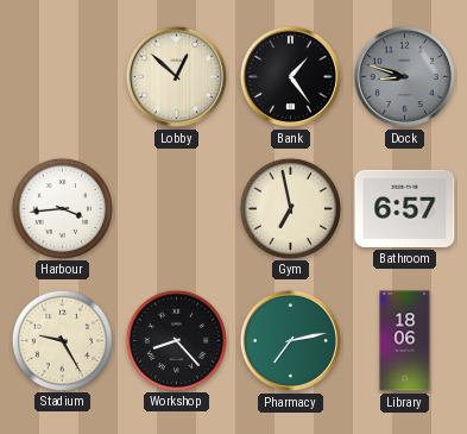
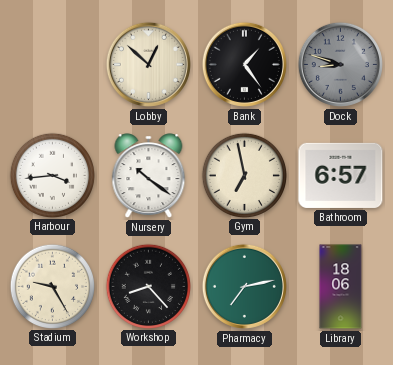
Nursery: none -> 10:21
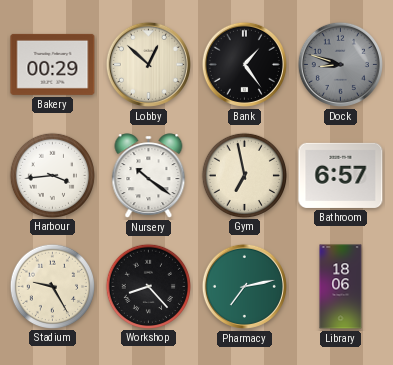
Bakery: none -> 00:29
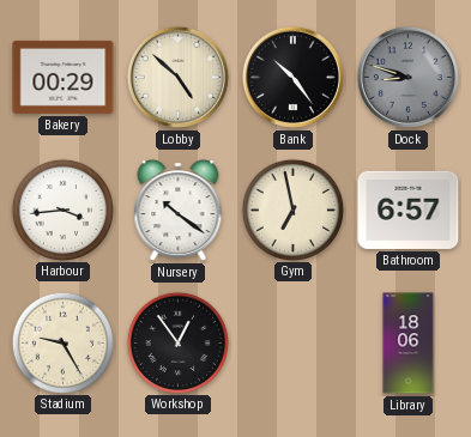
Lobby: 12:52 -> 4:52
Bank: 1:24 -> 10:24
Workshop: 8:23 -> 12:54
Pharmacy: 7:13 -> none
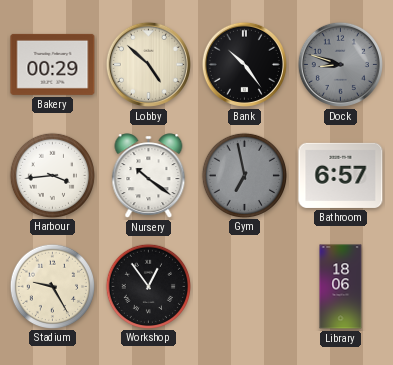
Gym dial: cream -> grey
